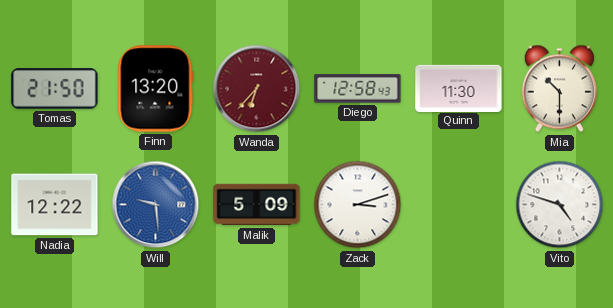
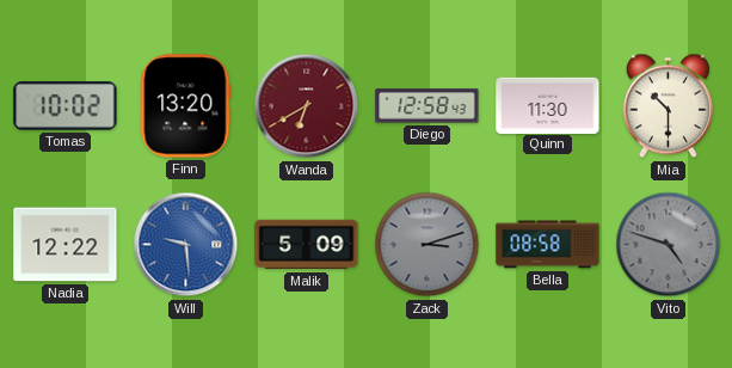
Tomas: 21:50 -> 10:02
Wanda: 6:37 -> 6:40
Zack dial: white -> grey
Bella: none -> 08:58
Vito dial: white -> grey
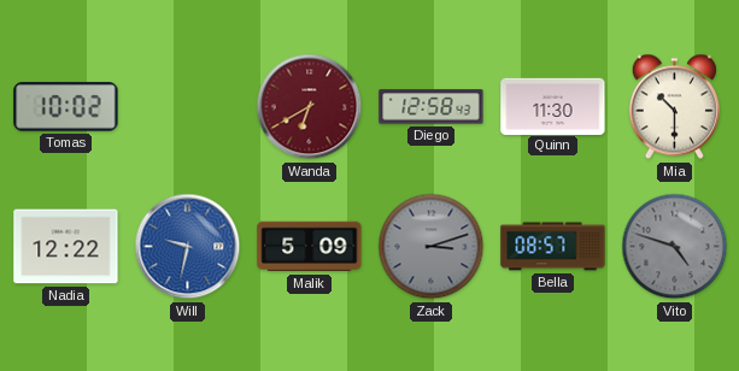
Finn: 13:20 -> none
Will: 9:29 -> 9:32
Bella: 08:58 -> 08:57
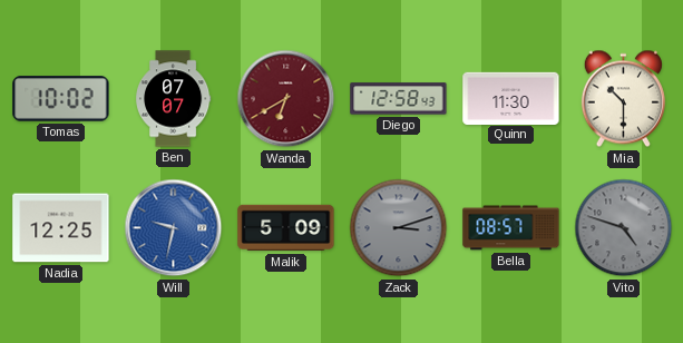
Ben: none -> 07:07
Nadia: 12:22 -> 12:25
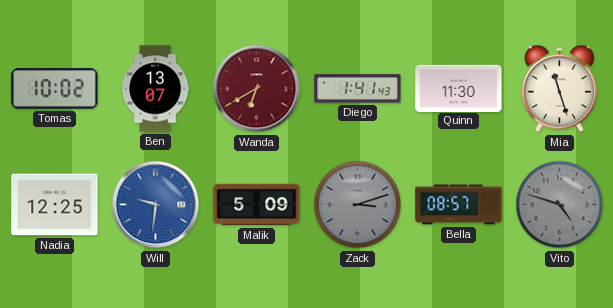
Ben: 07:07 -> 13:07
Diego: 12:58 -> 1:41
Mia: 10:30 -> 11:27
Will: 9:32 -> 9:31
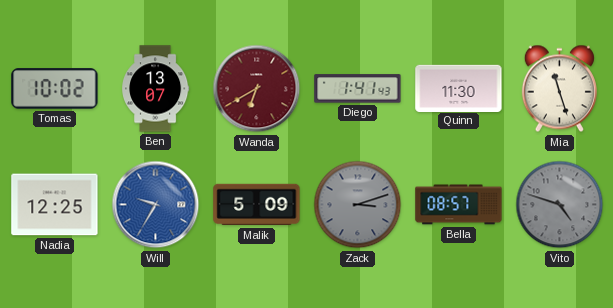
Will: 9:31 -> 9:35
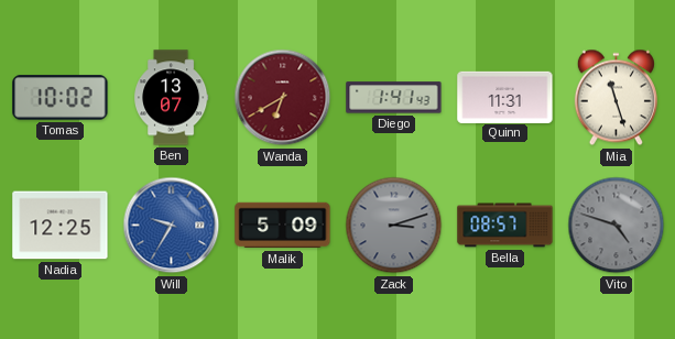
Quinn: 11:30 -> 11:31
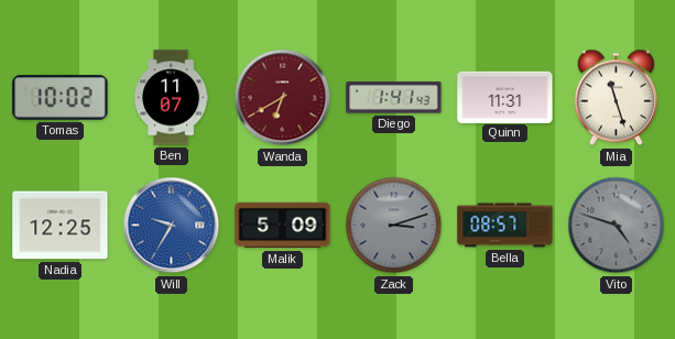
Ben: 13:07 -> 11:07
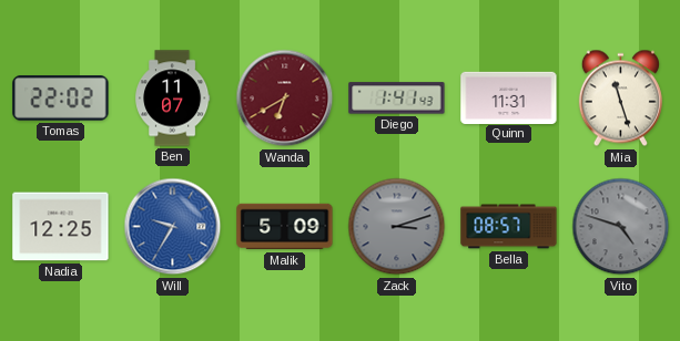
Tomas: 10:02 -> 22:02
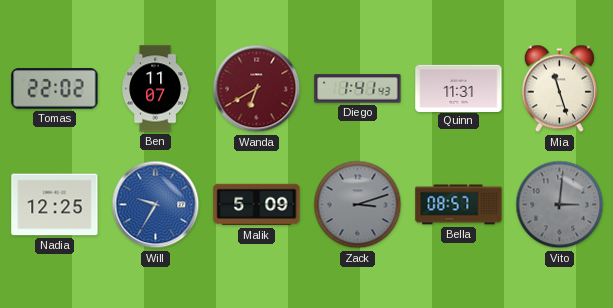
Vito: 4:48 -> 3:01
